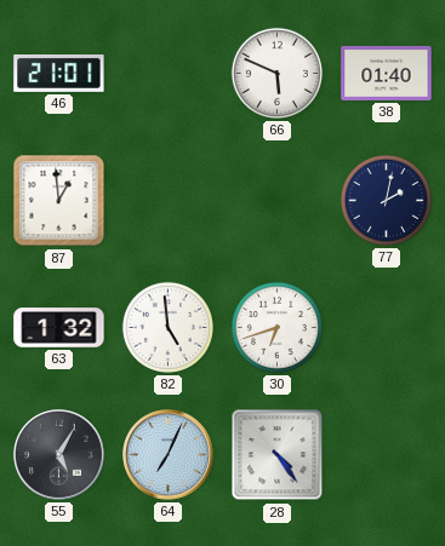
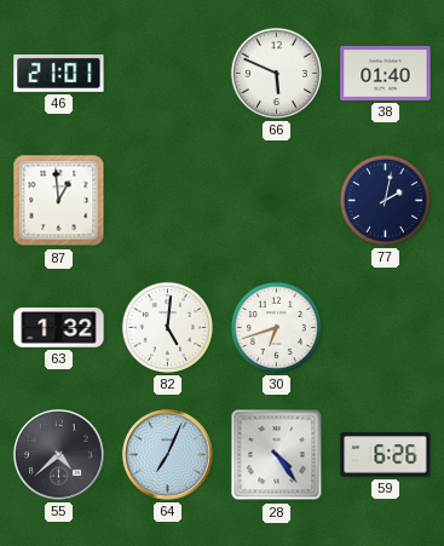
82: 4:59 -> 5:01
55: 5:05 -> 4:38
59: none -> 6:26
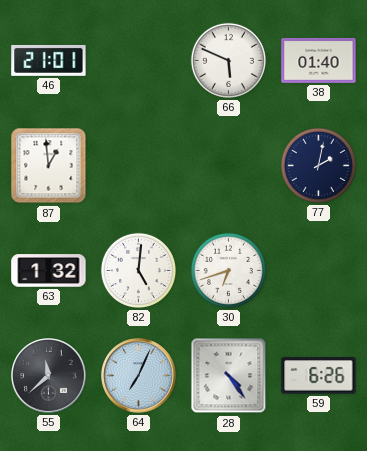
55: 4:38 -> 11:38
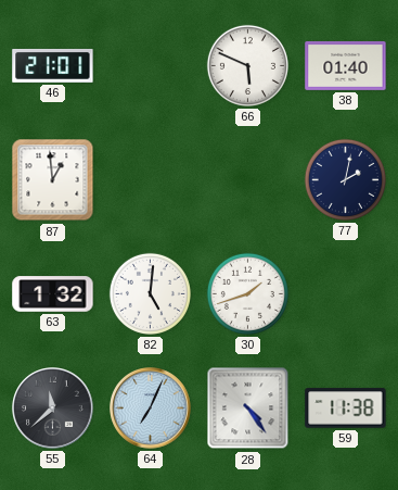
30: 6:42 -> 1:42
59: 6:26 -> 11:38
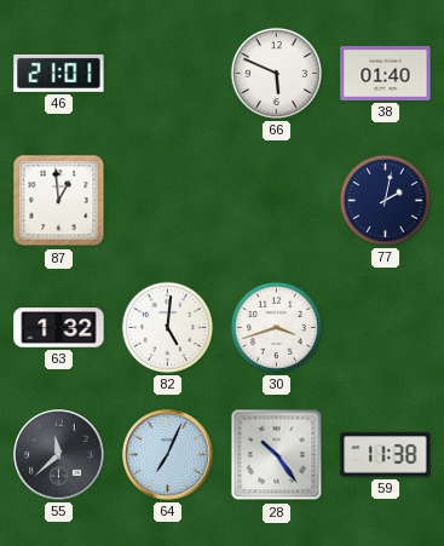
30: 1:42 -> 3:42
28: 4:24 -> 10:24
